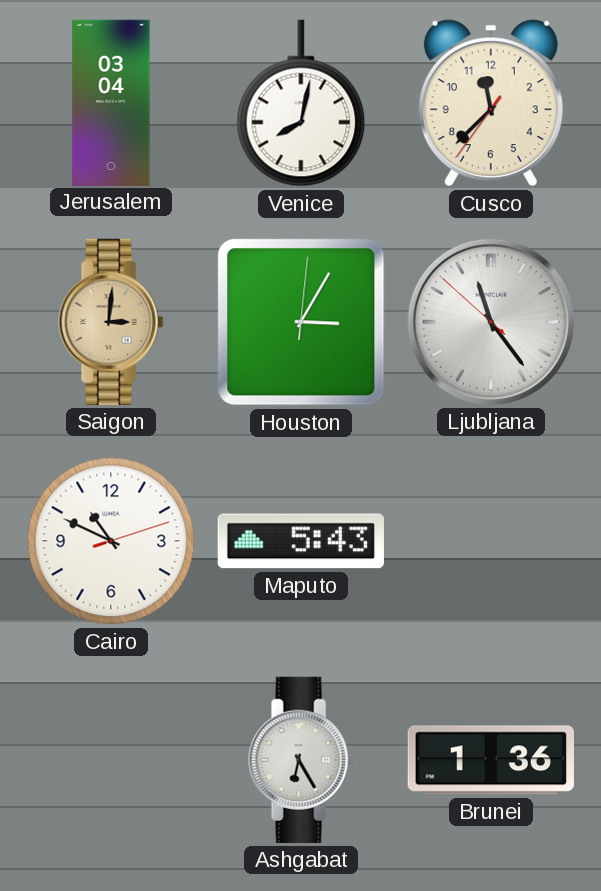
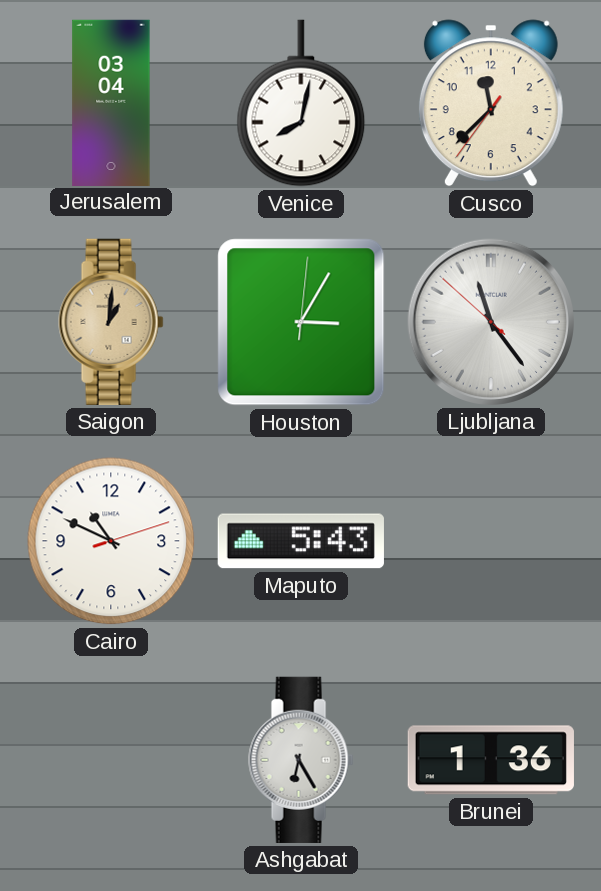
Saigon: 3:01 -> 1:01
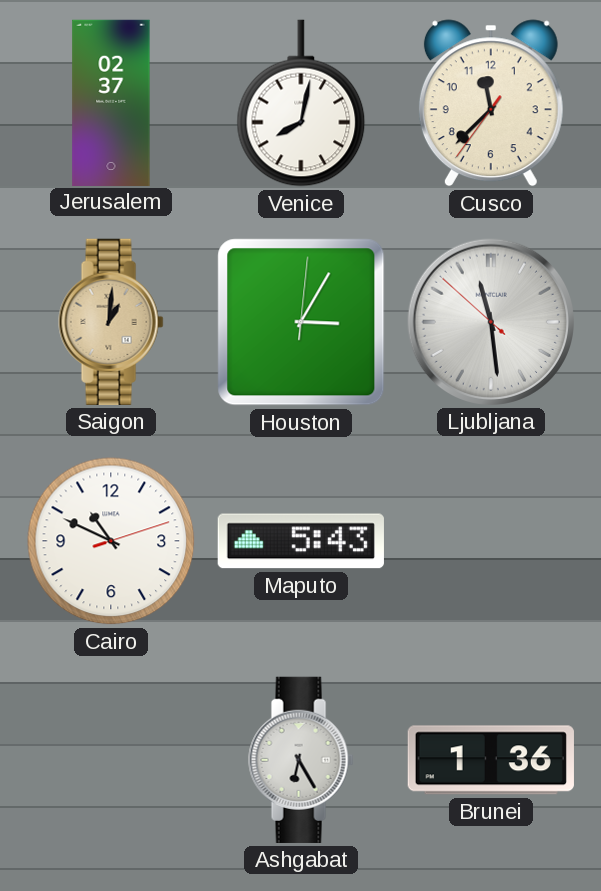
Jerusalem: 03:04 -> 02:37
Ljubljana: 11:23 -> 11:28
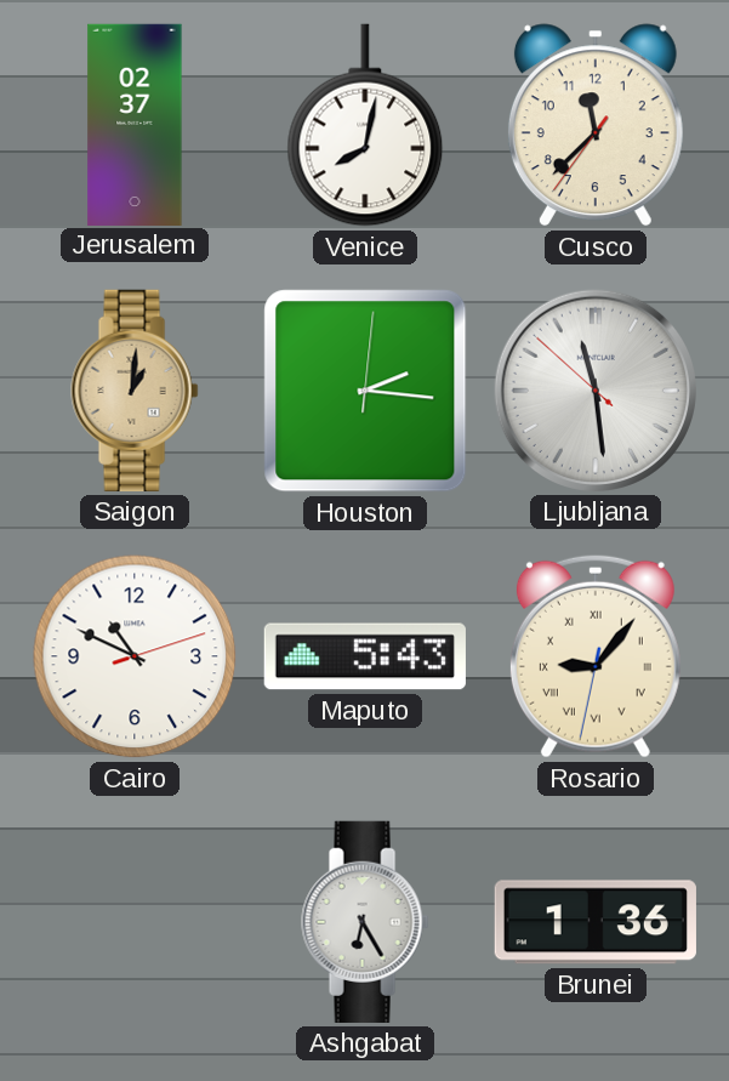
Houston: 3:05 -> 2:16
Rosario: none -> 9:06
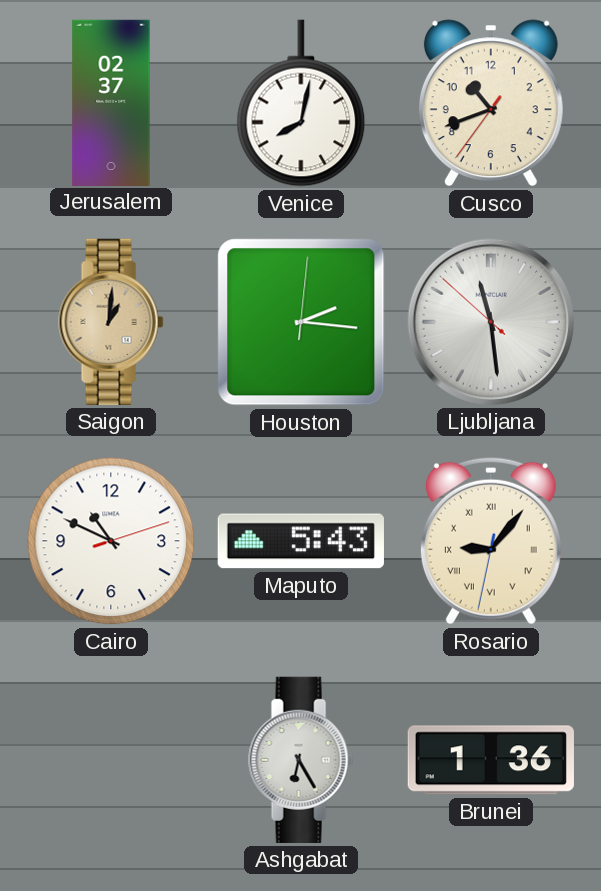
Cusco: 11:37 -> 10:41
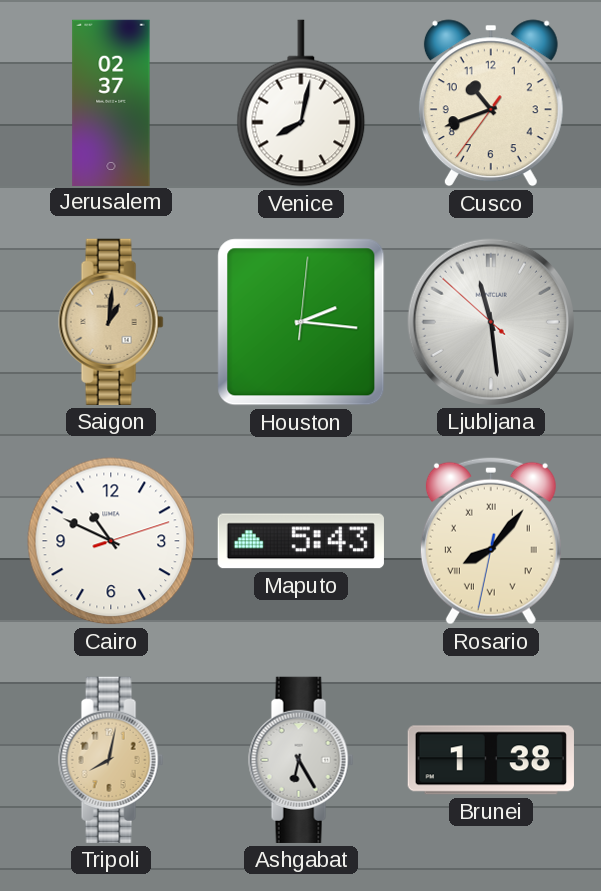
Rosario: 9:06 -> 8:06
Tripoli: none -> 8:02
Brunei: 1:36 -> 1:38
